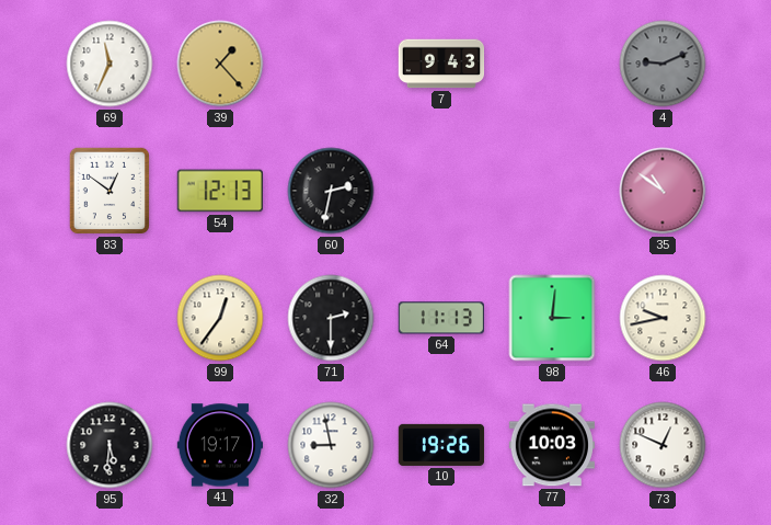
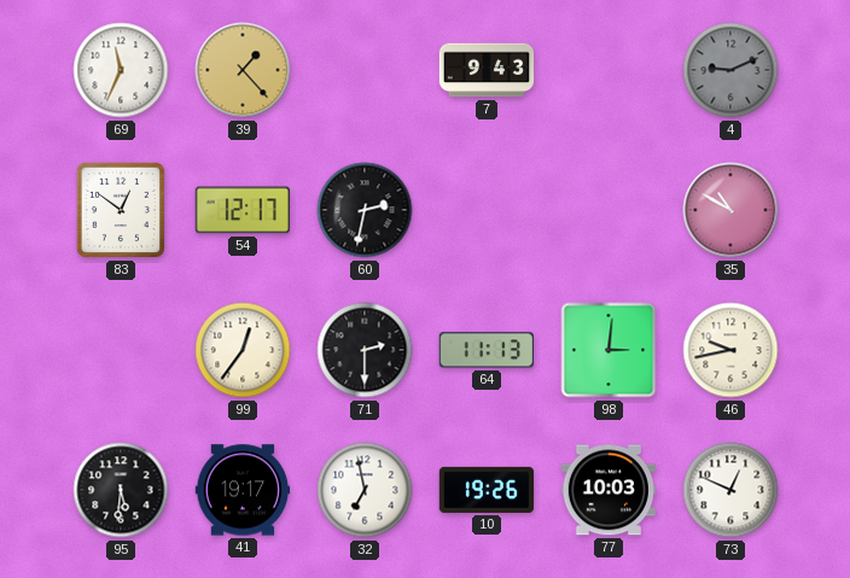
54: 12:13 -> 12:17
35: 10:51 -> 10:50
32: 8:58 -> 6:58
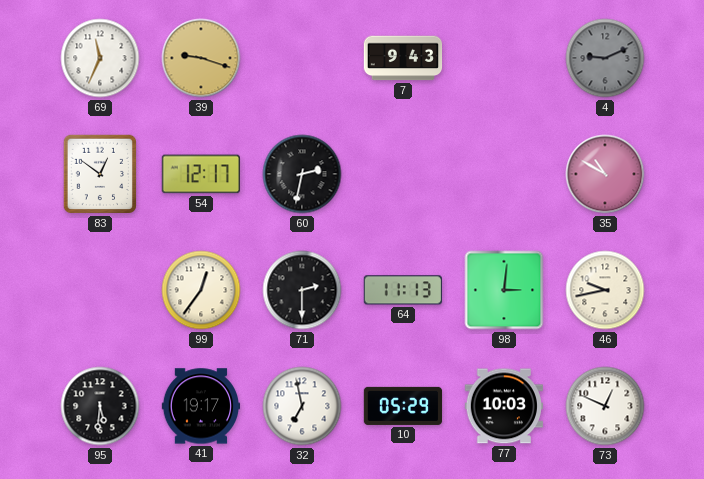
39: 1:23 -> 9:18
10: 19:26 -> 05:29
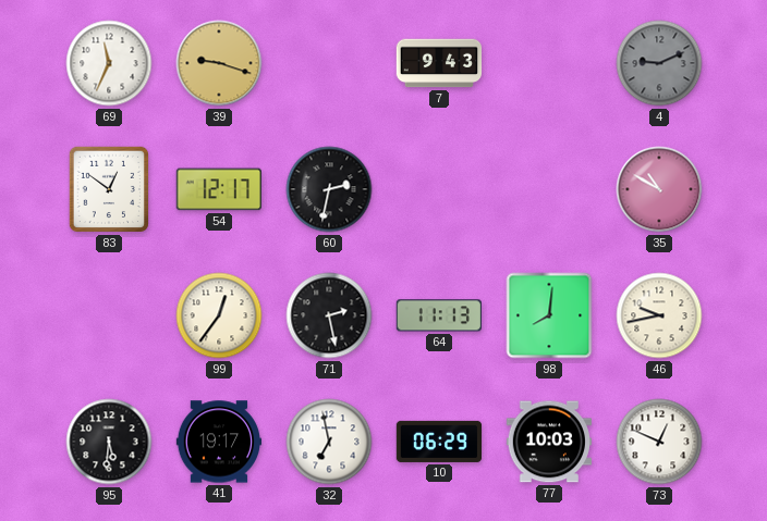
71: 2:30 -> 2:28
98: 3:01 -> 8:01
10: 05:29 -> 06:29
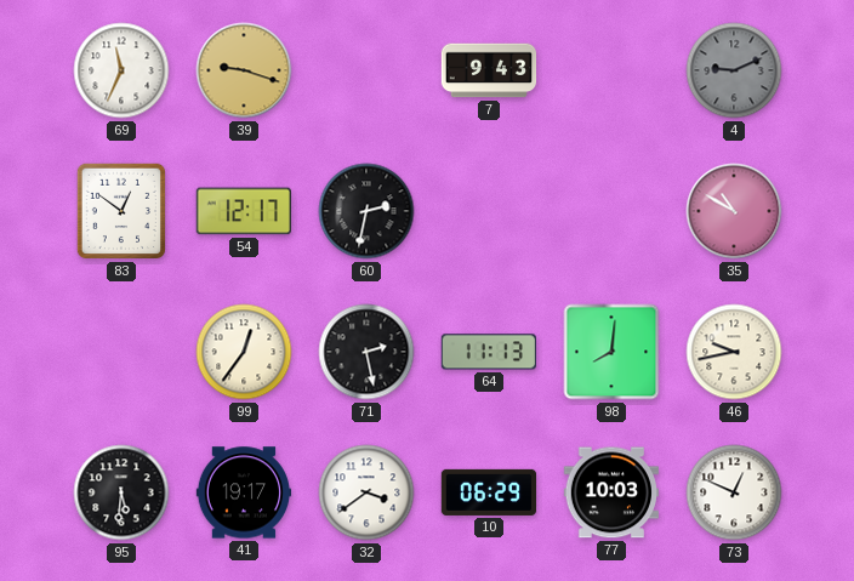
32: 6:58 -> 3:39
